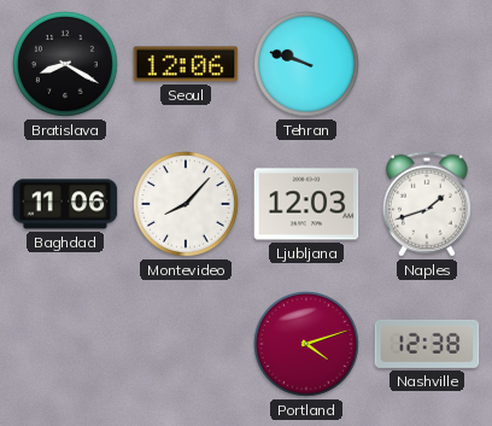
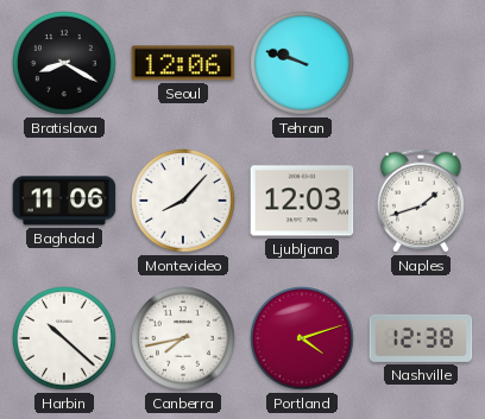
Harbin: none -> 10:22
Canberra: none -> 7:43
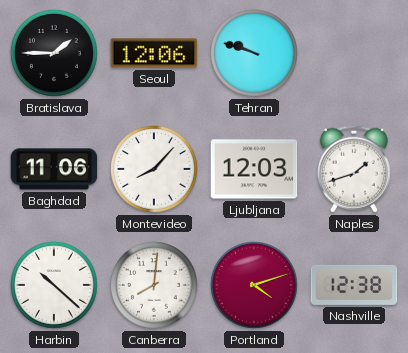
Bratislava: 8:20 -> 1:45
Canberra: 7:43 -> 8:01
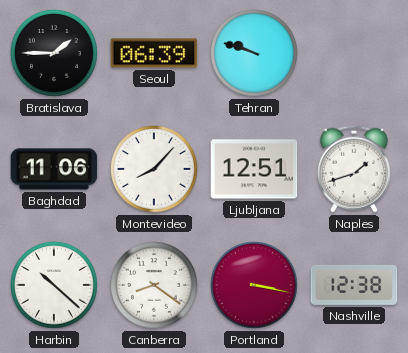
Seoul: 12:06 -> 06:39
Ljubljana: 12:03 -> 12:51
Canberra: 8:01 -> 8:21
Portland: 4:12 -> 3:17
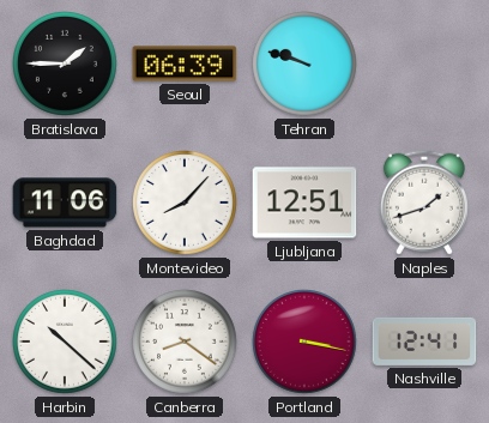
Nashville: 12:38 -> 12:41
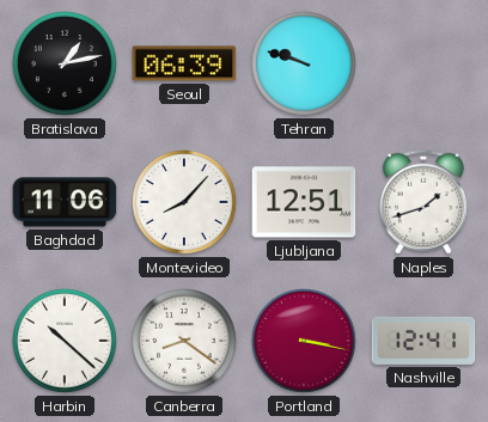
Bratislava: 1:45 -> 1:13
